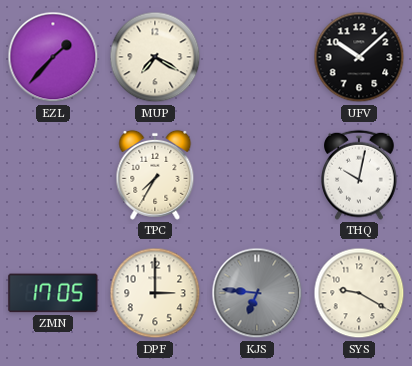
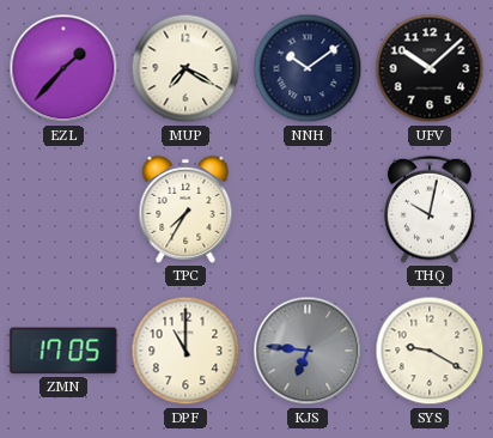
NNH: none -> 10:09
DPF: 3:00 -> 11:00
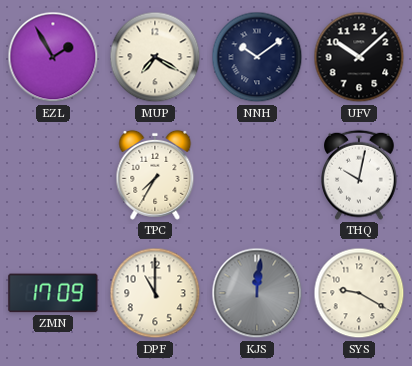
EZL: 1:37 -> 1:55
ZMN: 17:05 -> 17:09
KJS: 6:46 -> 12:01
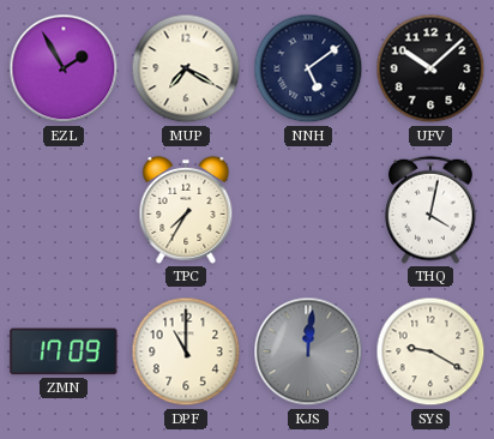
NNH: 10:09 -> 5:09
THQ: 10:02 -> 4:02
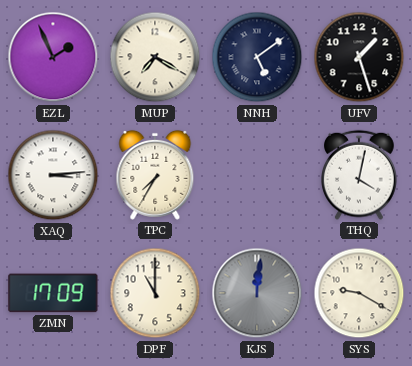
EZL: 1:55 -> 1:56
UFV: 10:08 -> 1:27
XAQ: none -> 3:14
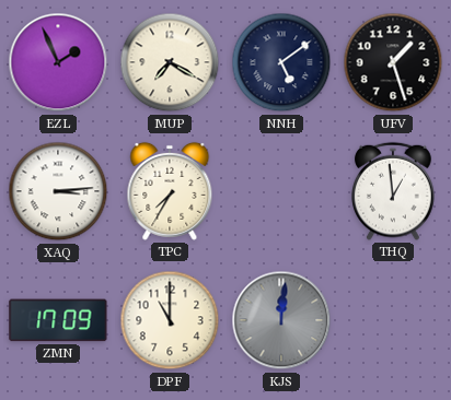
THQ: 4:02 -> 12:59
SYS: 9:20 -> none
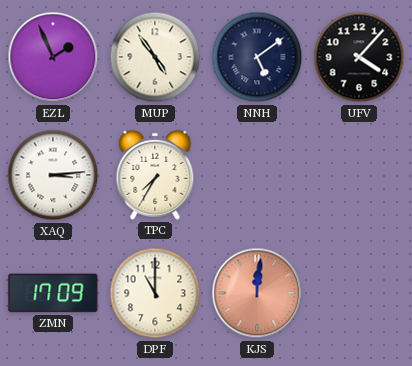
MUP: 7:20 -> 4:54
UFV: 1:27 -> 4:07
THQ: 12:59 -> none
KJS dial: grey -> salmon
